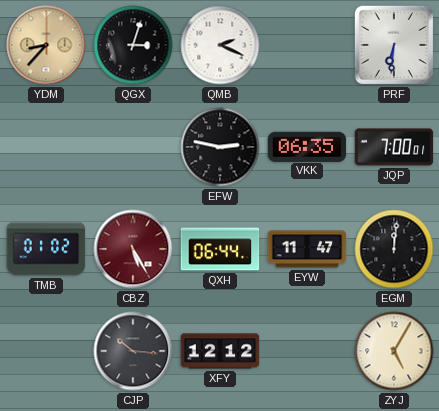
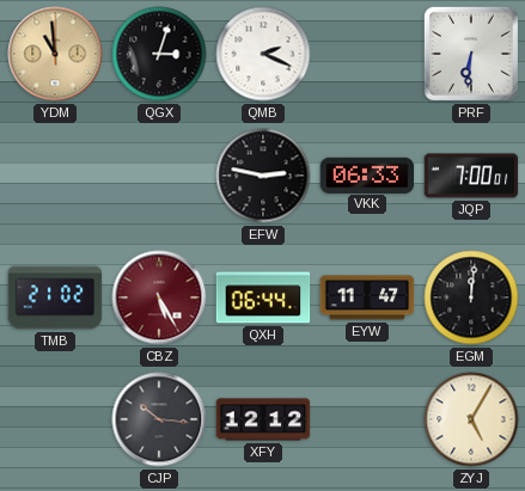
YDM: 8:37 -> 10:59
VKK: 06:35 -> 06:33
TMB: 01:02 -> 21:02
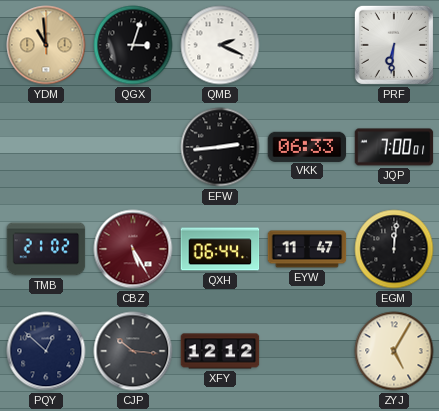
EFW: 2:47 -> 2:44
PQY: none -> 12:52
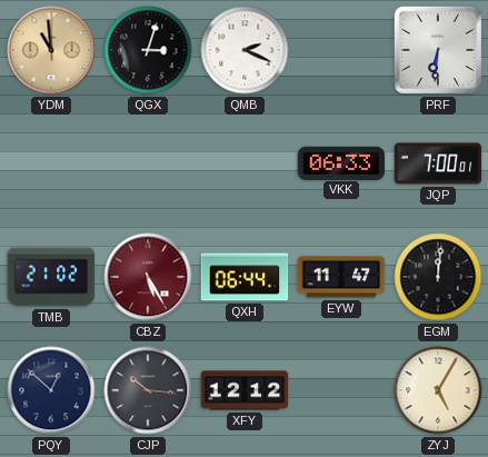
EFW: 2:44 -> none
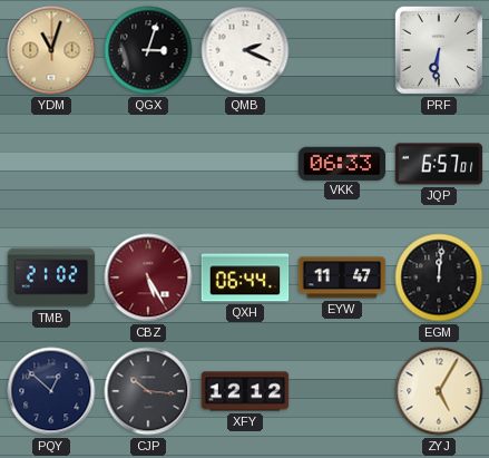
YDM: 10:59 -> 11:03
JQP: 7:00 -> 6:57
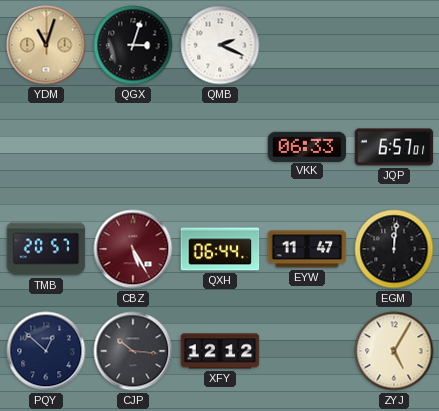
PRF: 6:31 -> none
TMB: 21:02 -> 20:57
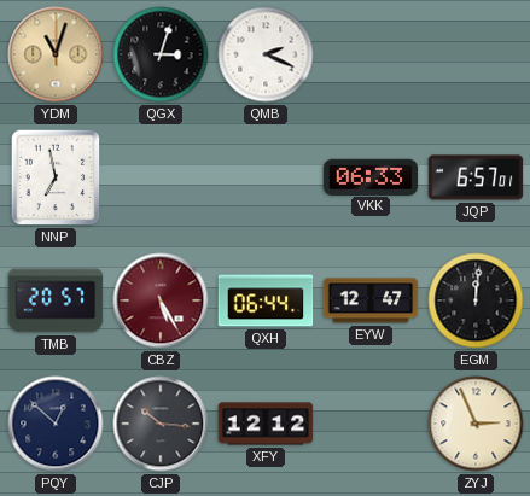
NNP: none -> 6:58
EYW: 11:47 -> 12:47
ZYJ: 5:05 -> 2:56
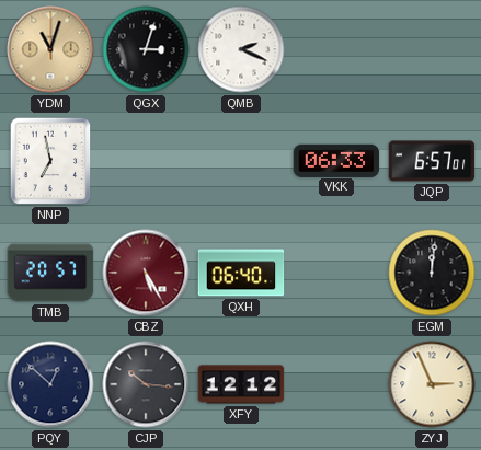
QXH: 06:44 -> 06:40
EYW: 12:47 -> none
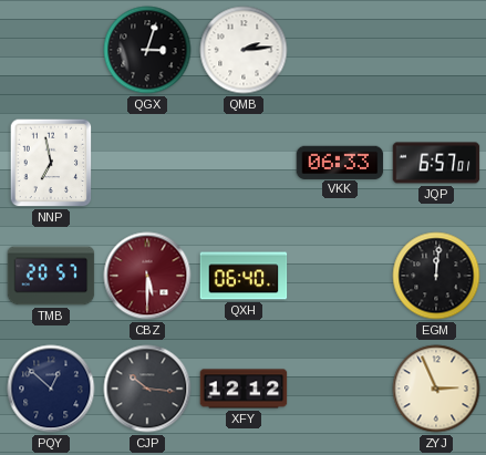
YDM: 11:03 -> none
QMB: 2:19 -> 2:14
CBZ: 5:25 -> 5:30
